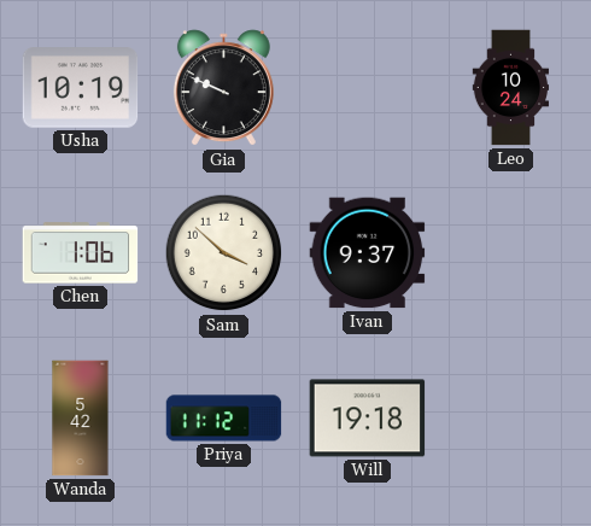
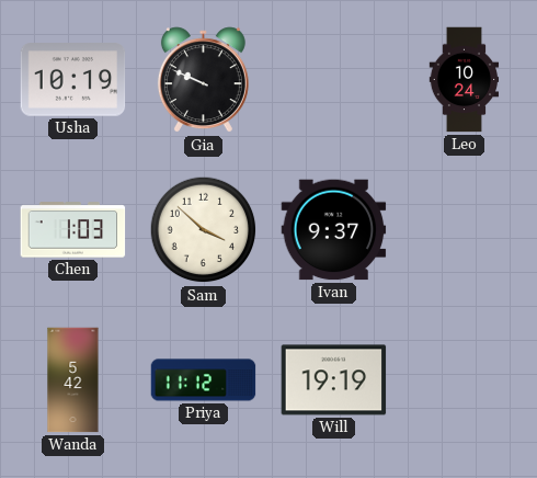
Chen: 1:06 -> 1:03
Will: 19:18 -> 19:19
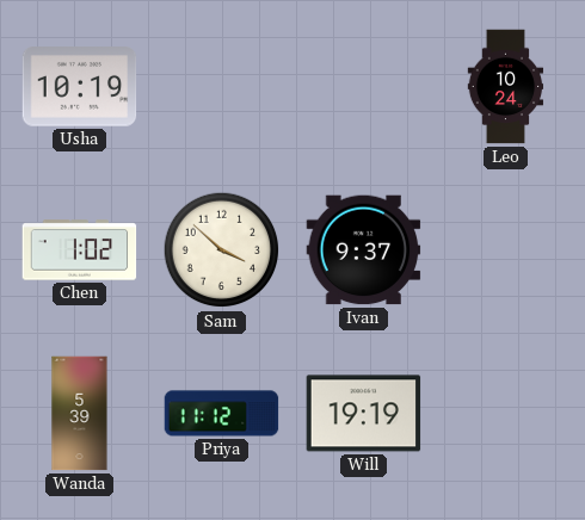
Gia: 9:49 -> none
Chen: 1:03 -> 1:02
Wanda: 5:42 -> 5:39
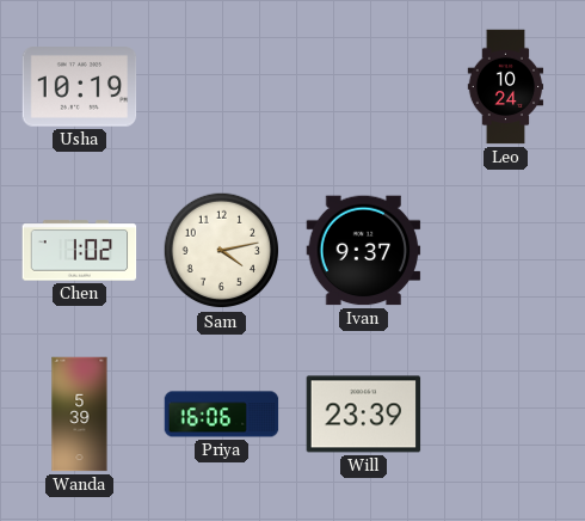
Sam: 3:52 -> 4:13
Priya: 11:12 -> 16:06
Will: 19:19 -> 23:39
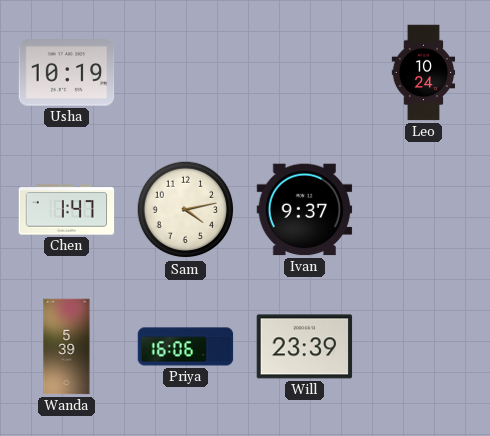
Chen: 1:02 -> 1:47
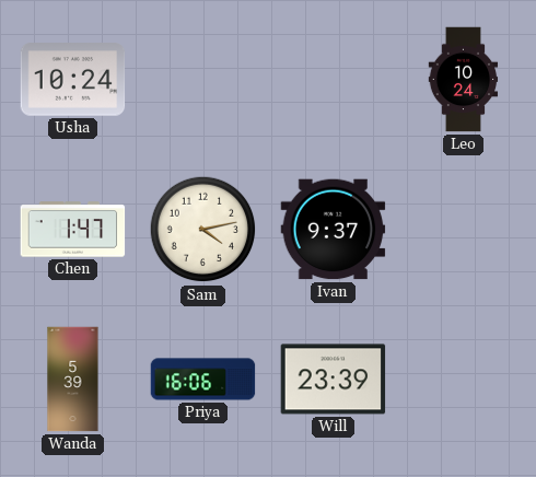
Usha: 10:19 -> 10:24
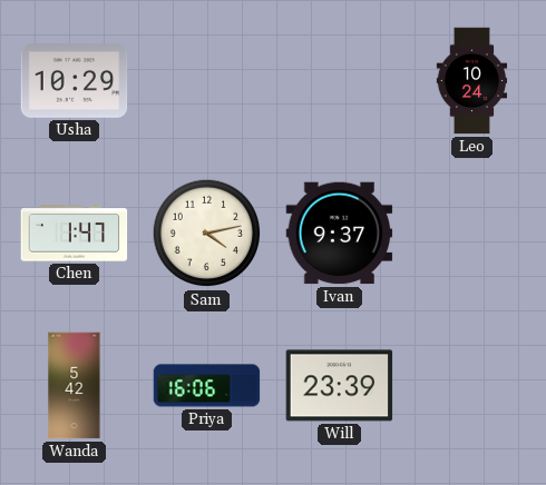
Usha: 10:24 -> 10:29
Wanda: 5:39 -> 5:42
